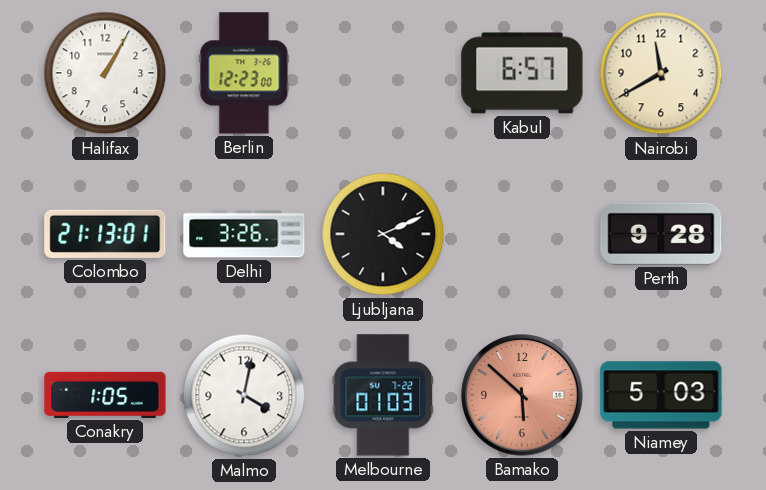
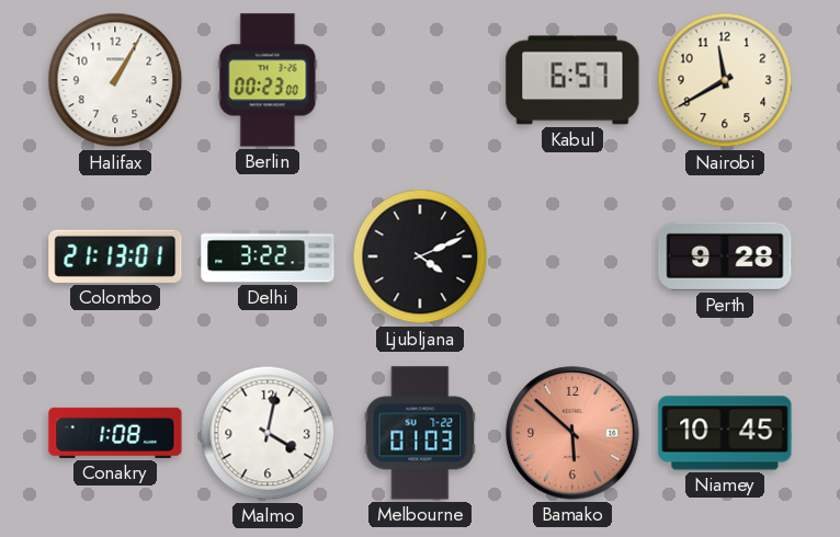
Berlin: 12:23 -> 00:23
Delhi: 3:26 -> 3:22
Conakry: 1:05 -> 1:08
Niamey: 5:03 -> 10:45
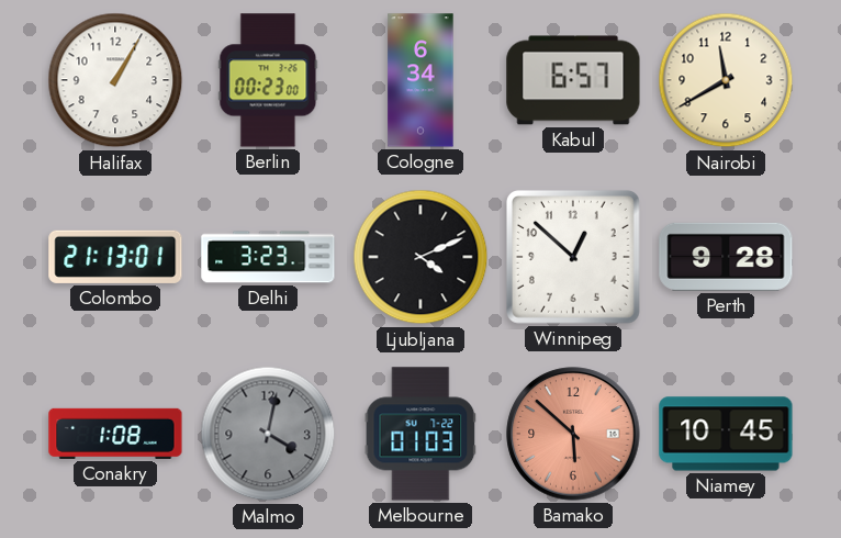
Cologne: none -> 6:34
Delhi: 3:22 -> 3:23
Winnipeg: none -> 12:52
Malmo dial: white -> grey
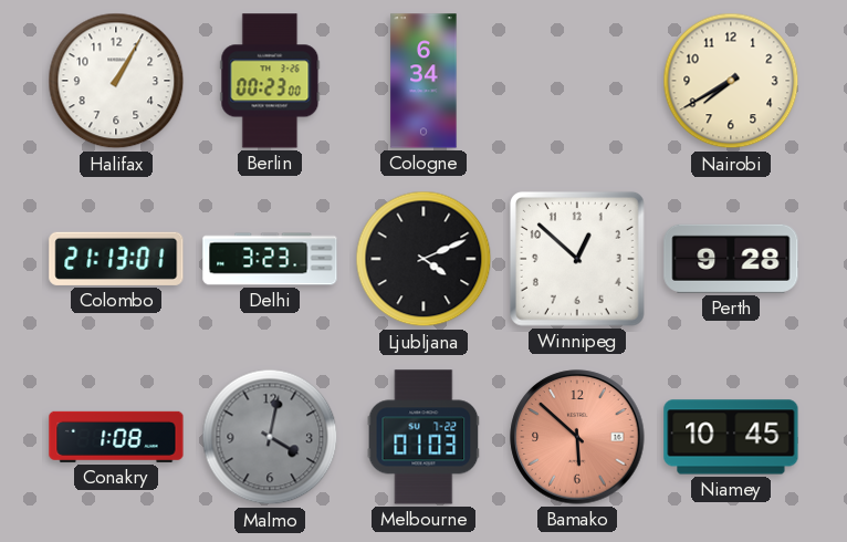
Kabul: 6:57 -> none
Nairobi: 11:40 -> 7:40
